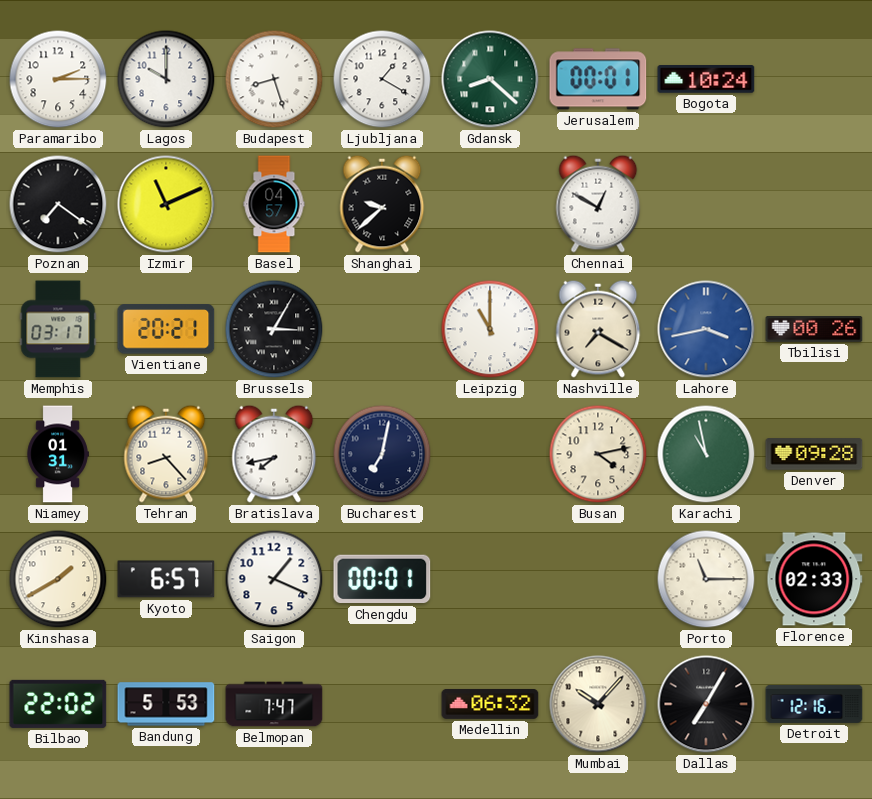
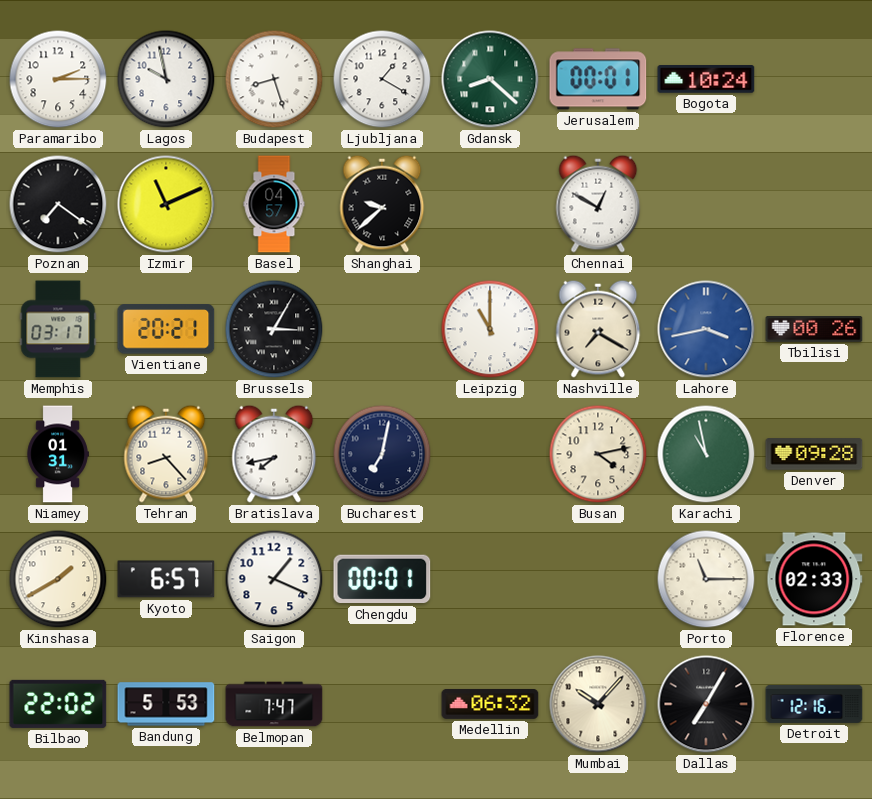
Lagos: 10:00 -> 9:58
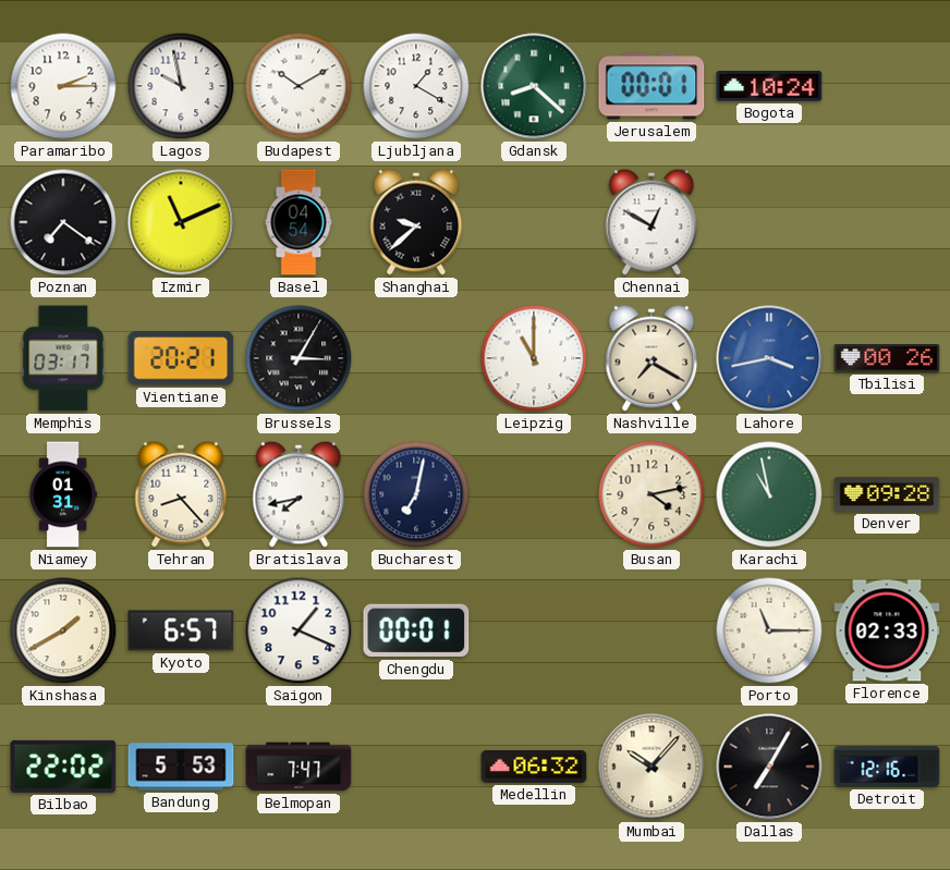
Budapest: 8:27 -> 10:10
Basel: 04:57 -> 04:54
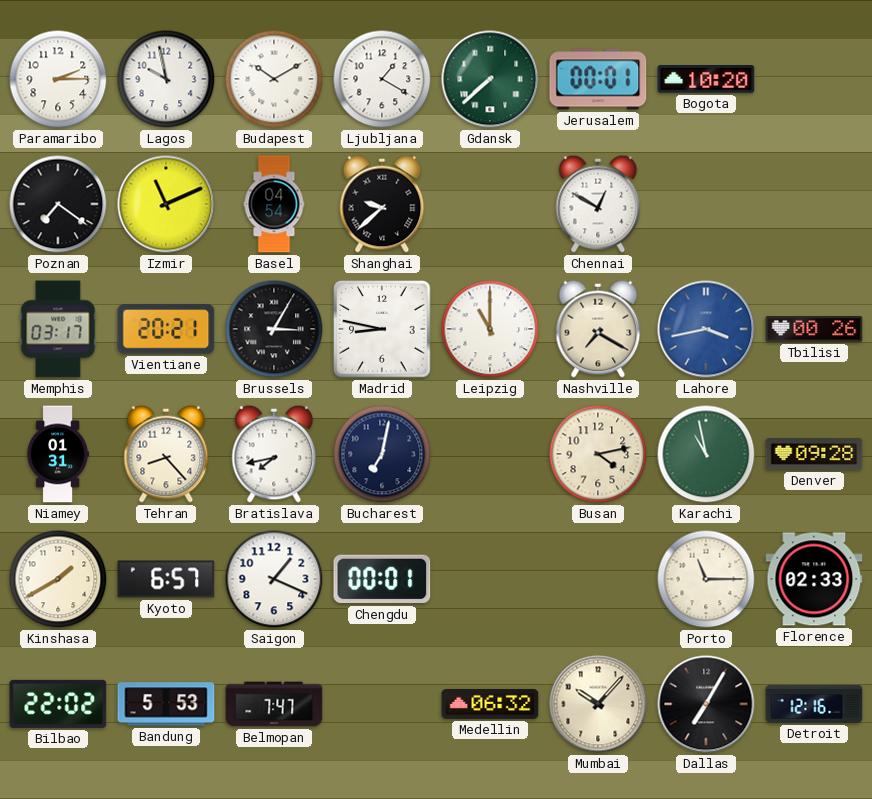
Gdansk: 8:22 -> 7:38
Bogota: 10:24 -> 10:20
Madrid: none -> 8:47
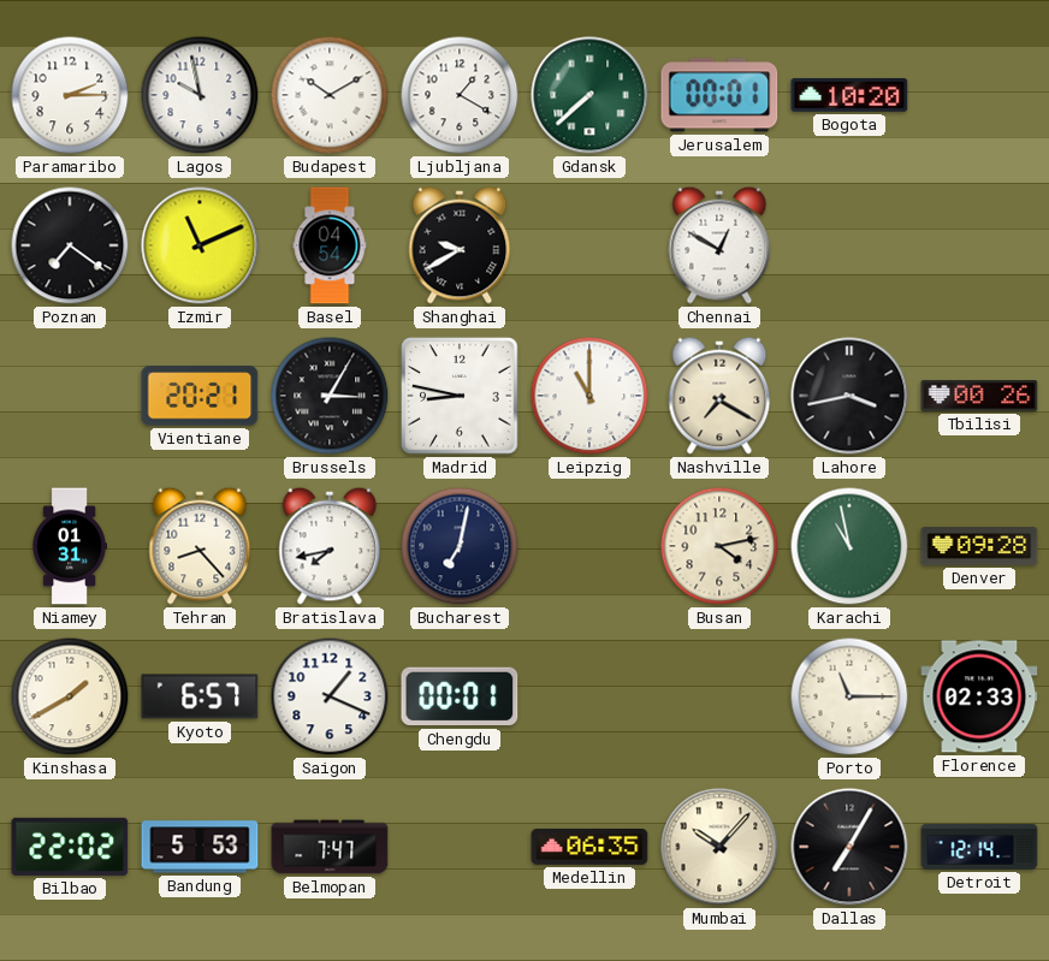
Shanghai: 9:38 -> 9:40
Memphis: 03:17 -> none
Lahore dial: blue -> black
Medellin: 06:32 -> 06:35
Detroit: 12:16 -> 12:14
